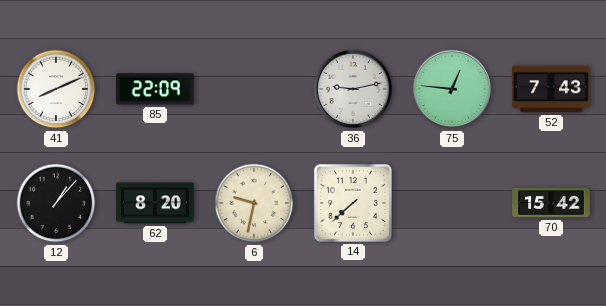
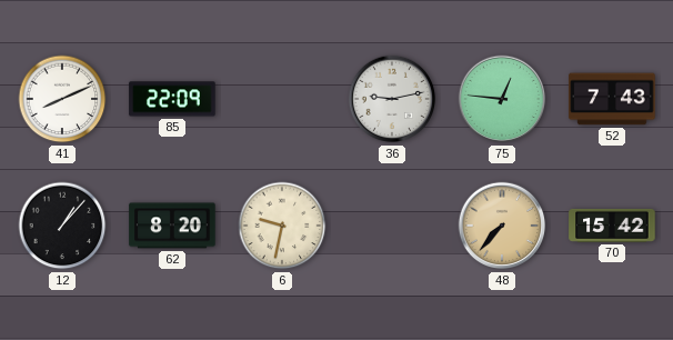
14: 7:38 -> none
48: none -> 7:37
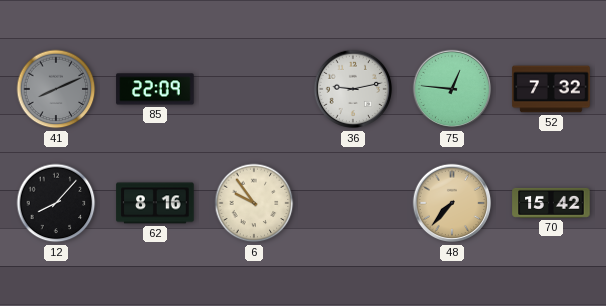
41 dial: white -> grey
52: 7:43 -> 7:32
12: 1:07 -> 8:07
62: 8:20 -> 8:16
6: 9:32 -> 9:54
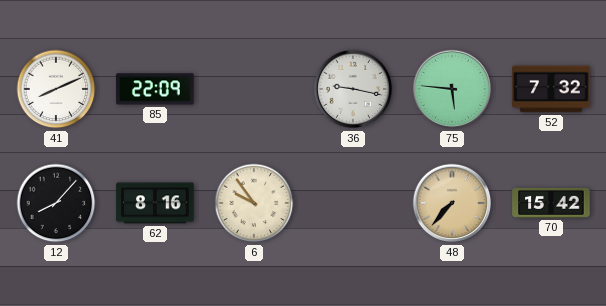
41 dial: grey -> white
36: 9:13 -> 9:17
75: 12:46 -> 5:46
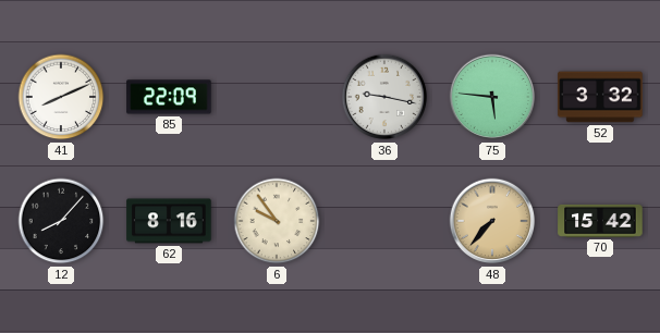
52: 7:32 -> 3:32
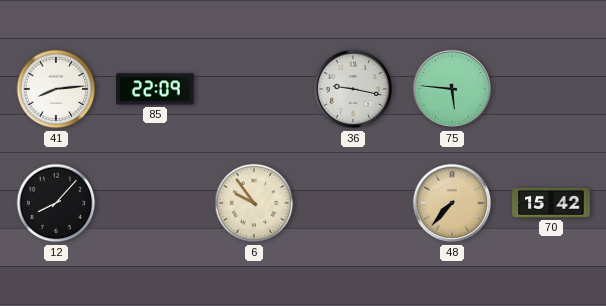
41: 8:11 -> 8:14
52: 3:32 -> none
62: 8:16 -> none
